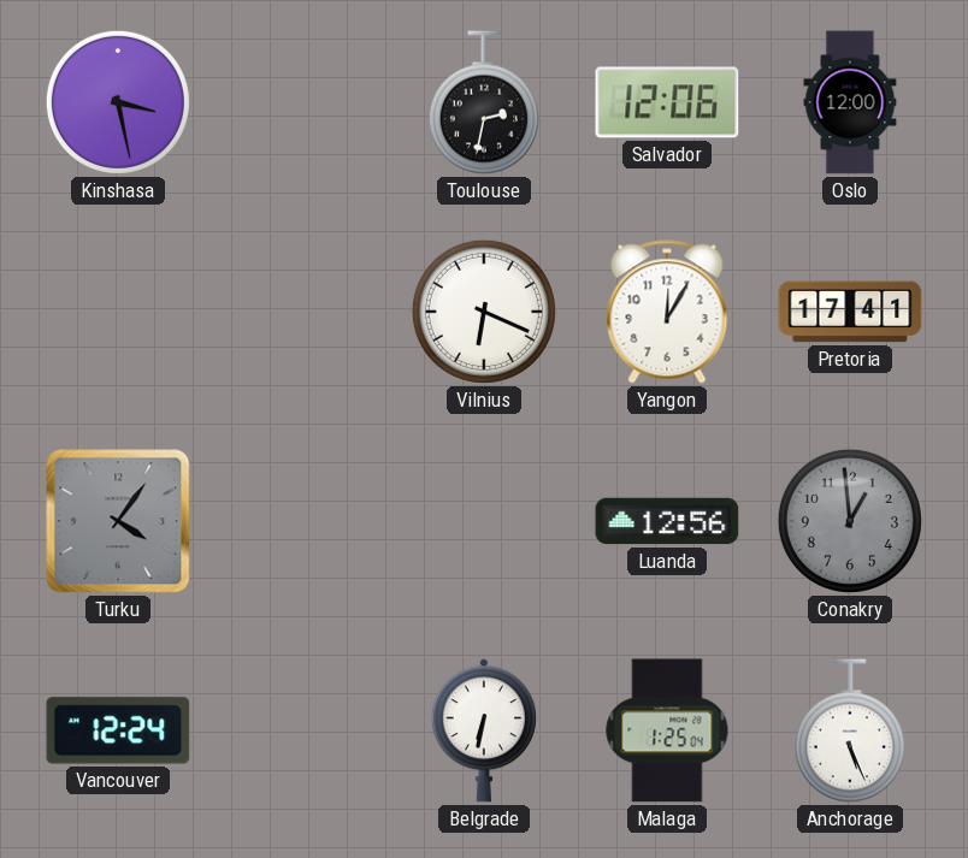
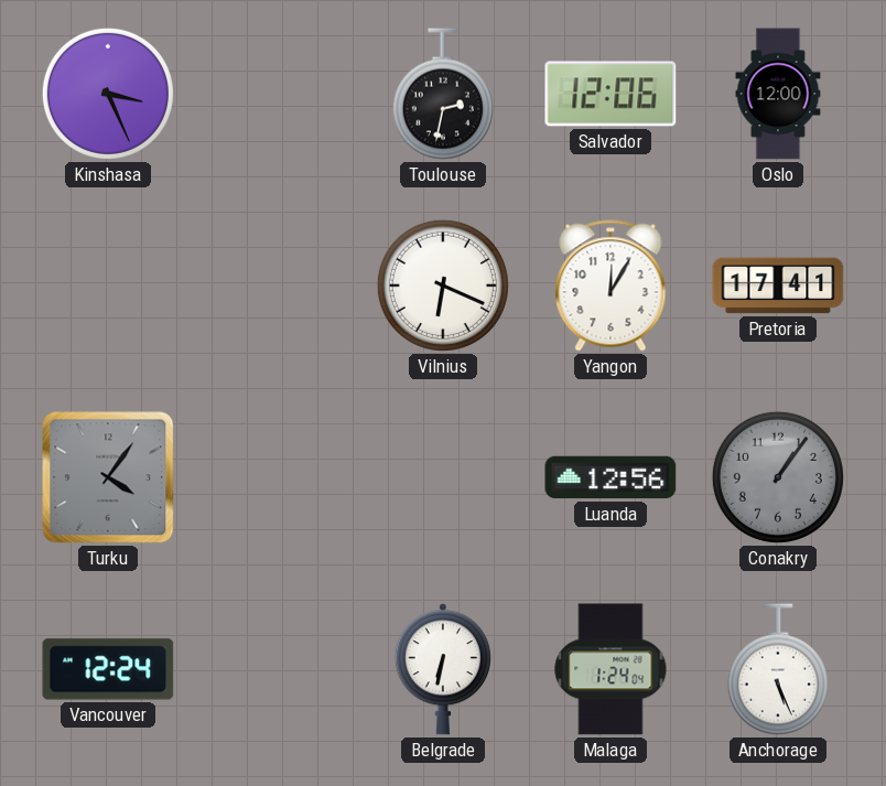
Kinshasa: 3:28 -> 3:26
Conakry: 12:59 -> 1:06
Malaga: 1:25 -> 1:24
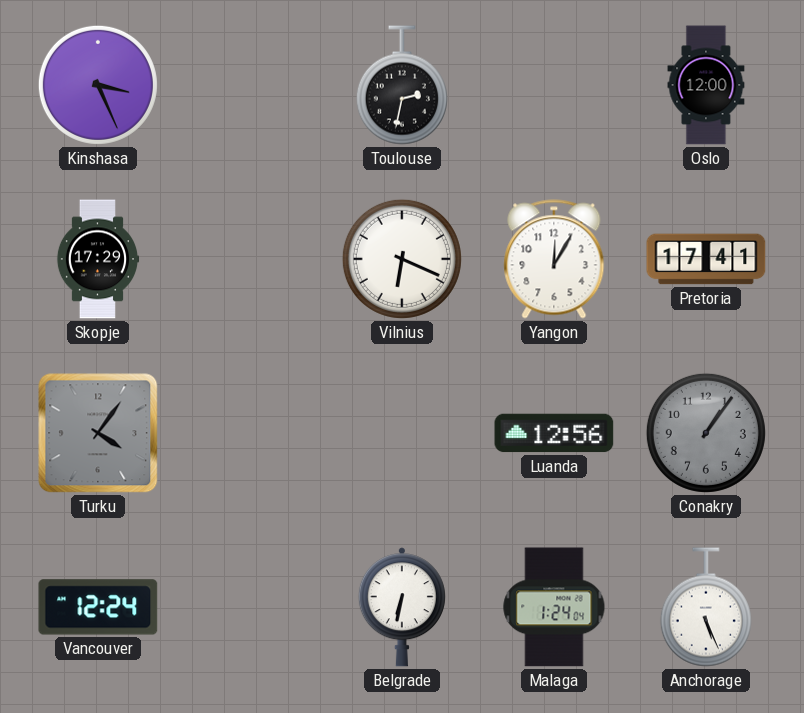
Salvador: 12:06 -> none
Skopje: none -> 17:29
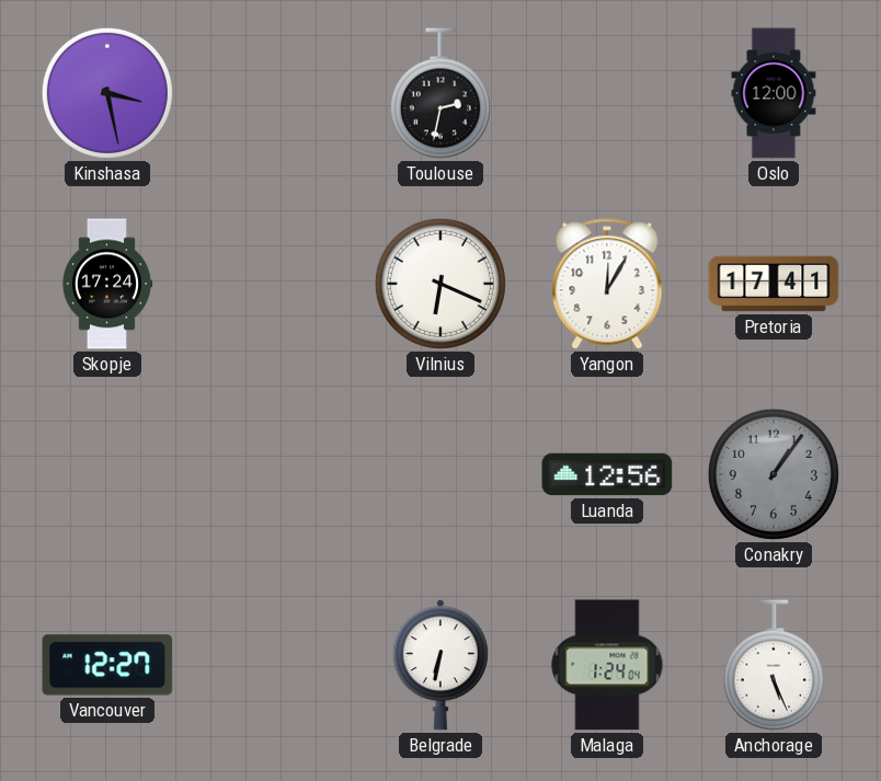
Kinshasa: 3:26 -> 3:28
Skopje: 17:29 -> 17:24
Turku: 4:06 -> none
Vancouver: 12:24 -> 12:27
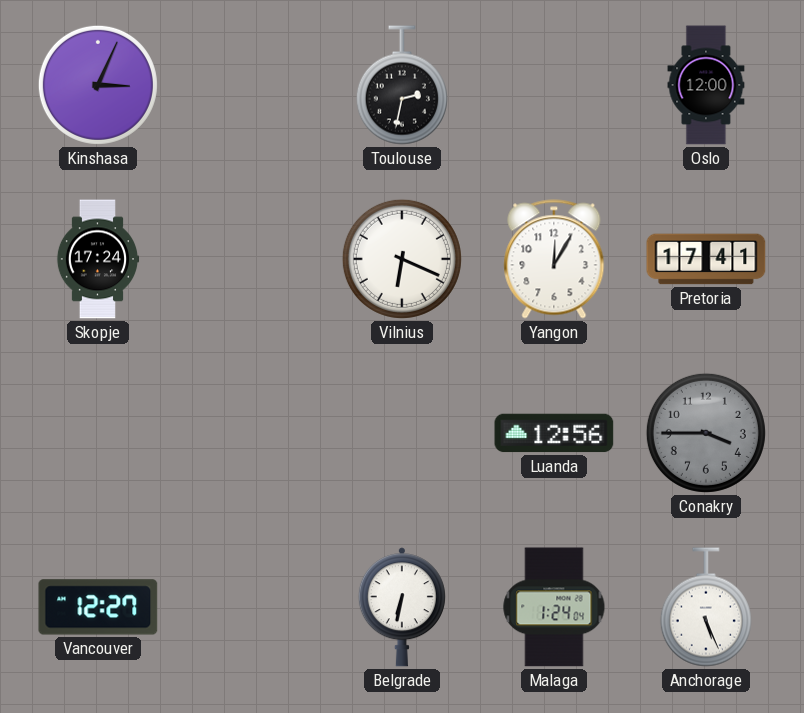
Kinshasa: 3:28 -> 3:04
Conakry: 1:06 -> 3:45
